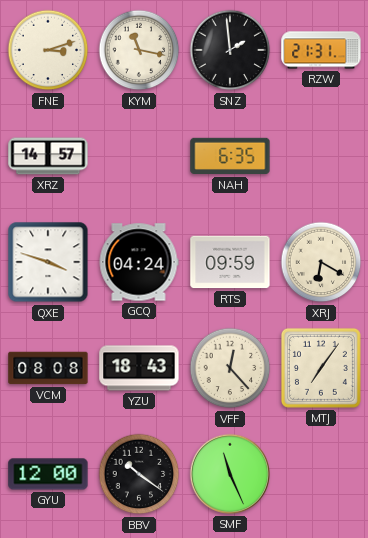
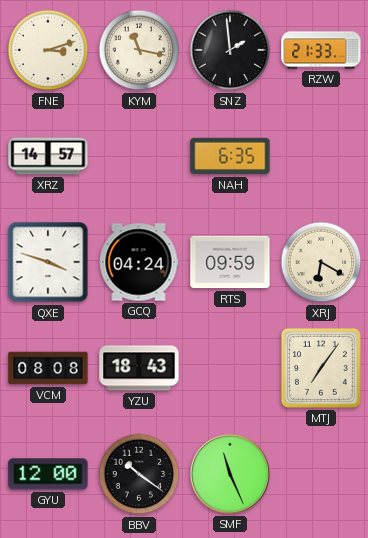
RZW: 21:31 -> 21:33
VFF: 12:23 -> none
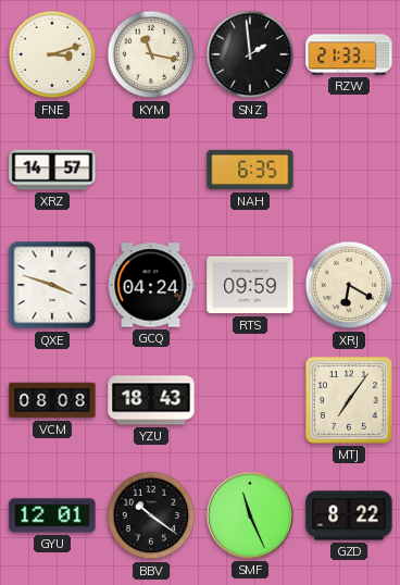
GYU: 12:00 -> 12:01
GZD: none -> 8:22
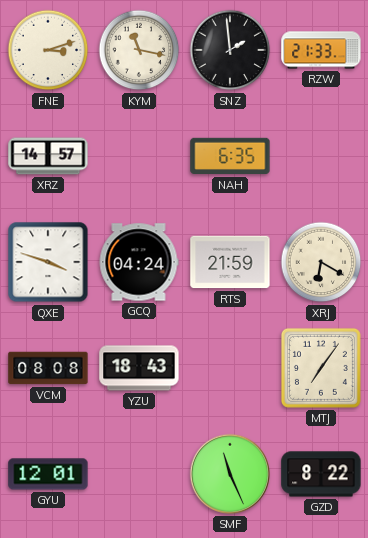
RTS: 09:59 -> 21:59
BBV: 10:21 -> none
